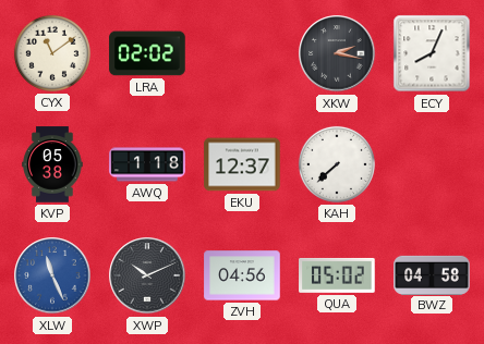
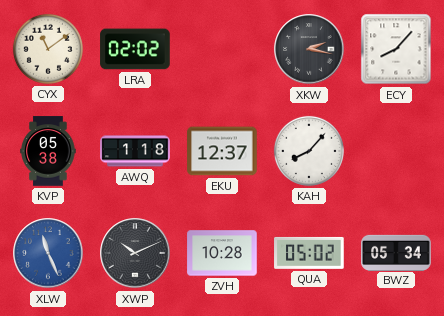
ECY: 8:04 -> 8:07
KAH: 7:38 -> 8:07
ZVH: 04:56 -> 10:28
BWZ: 04:58 -> 05:34
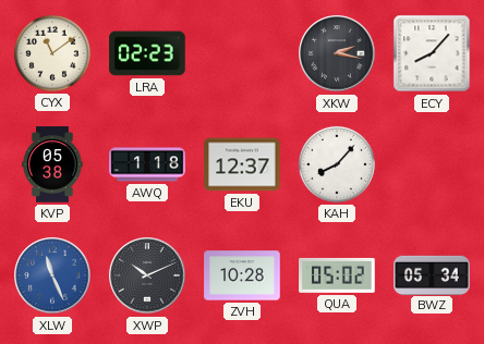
LRA: 02:02 -> 02:23
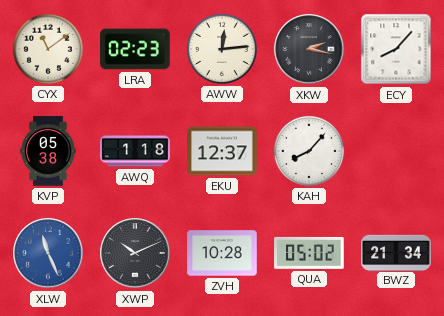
AWW: none -> 12:14
BWZ: 05:34 -> 21:34
